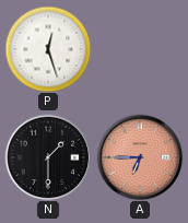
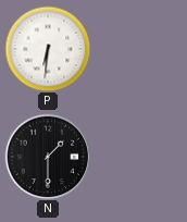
P: 12:27 -> 6:31
A: 6:45 -> none
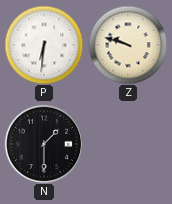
Z: none -> 9:48
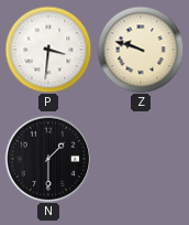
P: 6:31 -> 3:31
